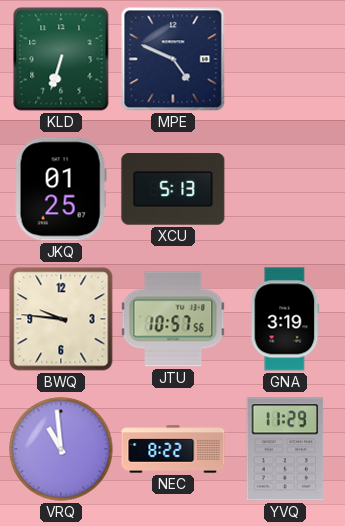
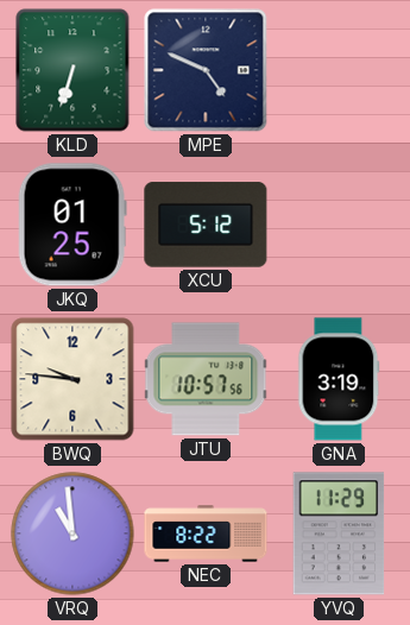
XCU: 5:13 -> 5:12
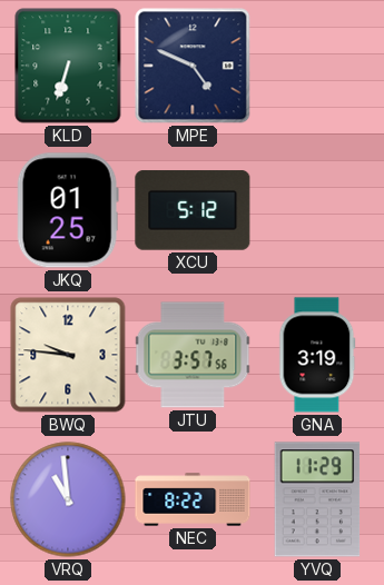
JTU: 10:57 -> 3:57
